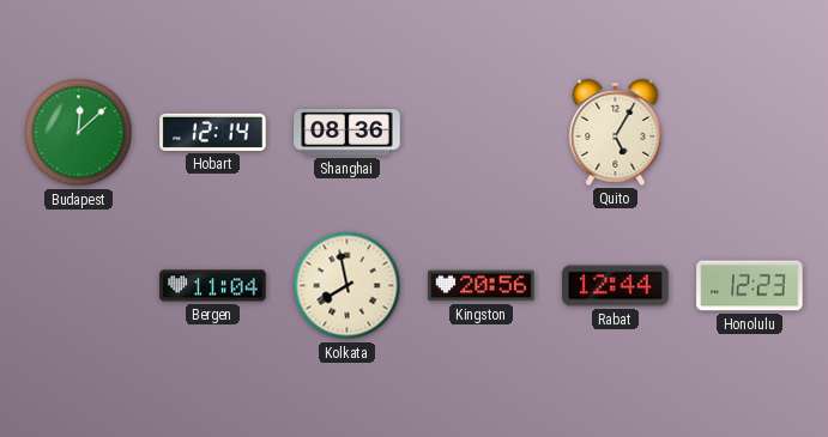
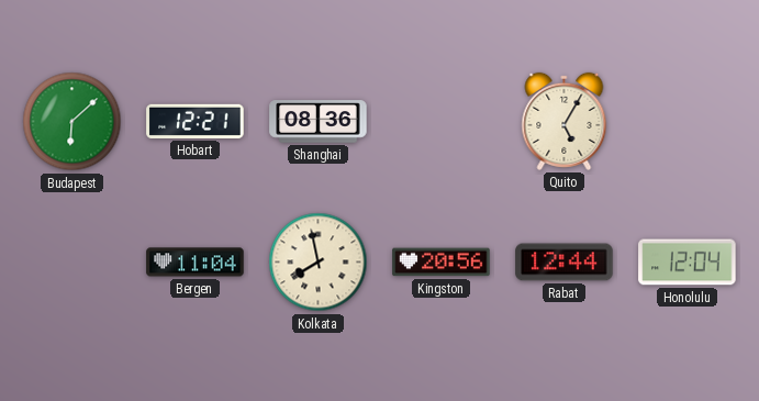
Budapest: 12:08 -> 6:08
Hobart: 12:14 -> 12:21
Honolulu: 12:23 -> 12:04
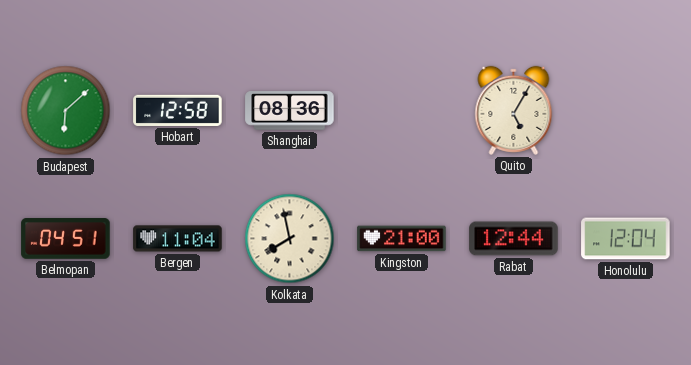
Hobart: 12:21 -> 12:58
Belmopan: none -> 04:51
Kingston: 20:56 -> 21:00
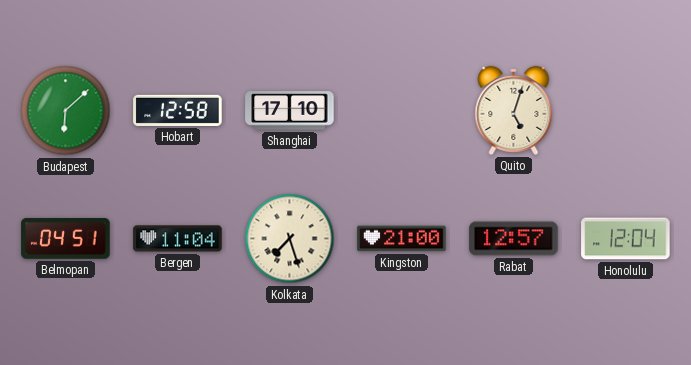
Shanghai: 08:36 -> 17:10
Quito: 5:05 -> 5:03
Kolkata: 7:58 -> 7:27
Rabat: 12:44 -> 12:57
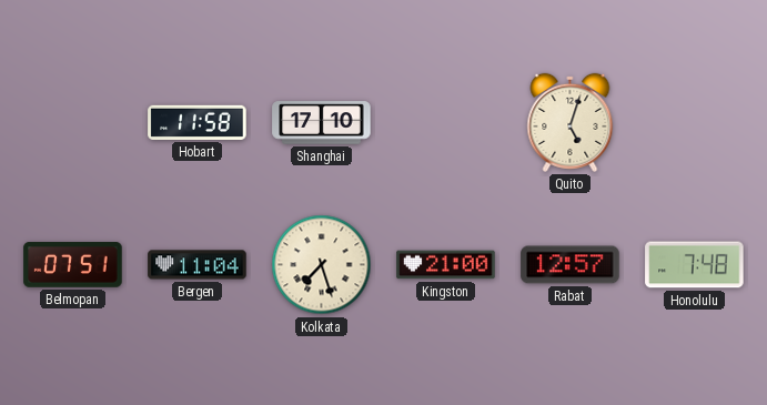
Budapest: 6:08 -> none
Hobart: 12:58 -> 11:58
Belmopan: 04:51 -> 07:51
Honolulu: 12:04 -> 7:48
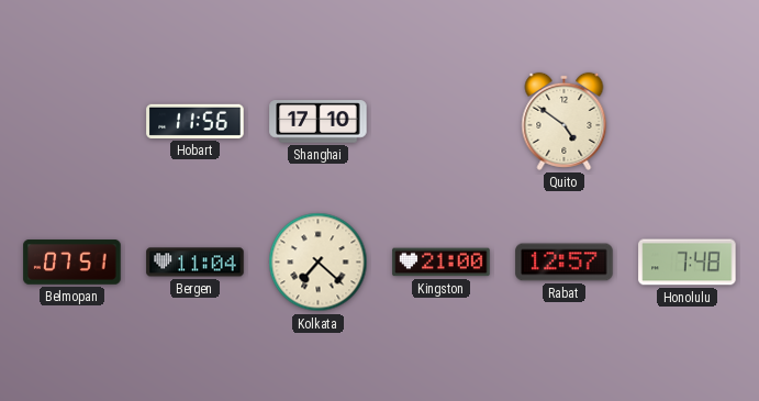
Hobart: 11:58 -> 11:56
Quito: 5:03 -> 4:51
Kolkata: 7:27 -> 7:22
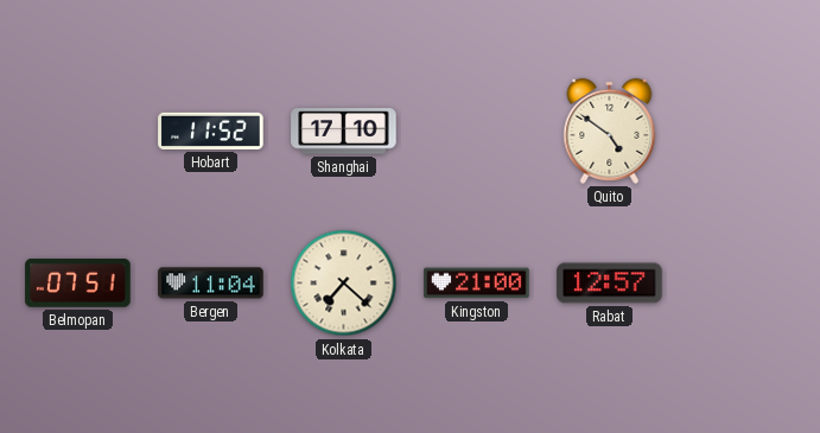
Hobart: 11:56 -> 11:52
Honolulu: 7:48 -> none
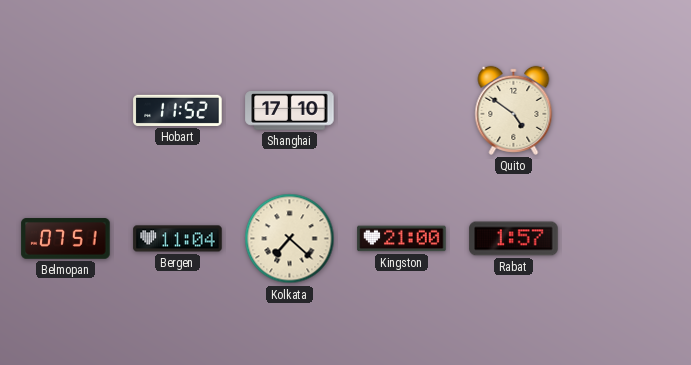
Rabat: 12:57 -> 1:57
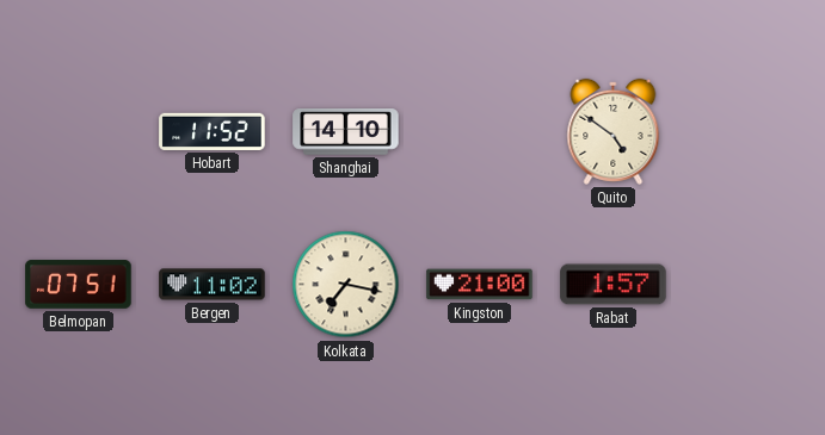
Shanghai: 17:10 -> 14:10
Bergen: 11:04 -> 11:02
Kolkata: 7:22 -> 7:17
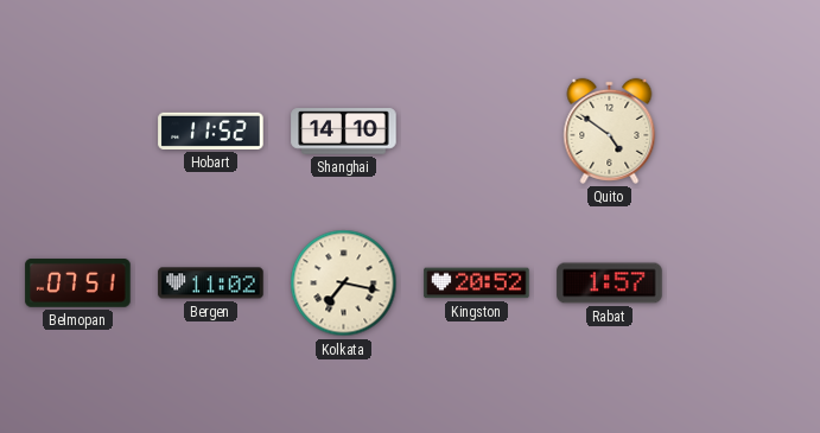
Kingston: 21:00 -> 20:52
